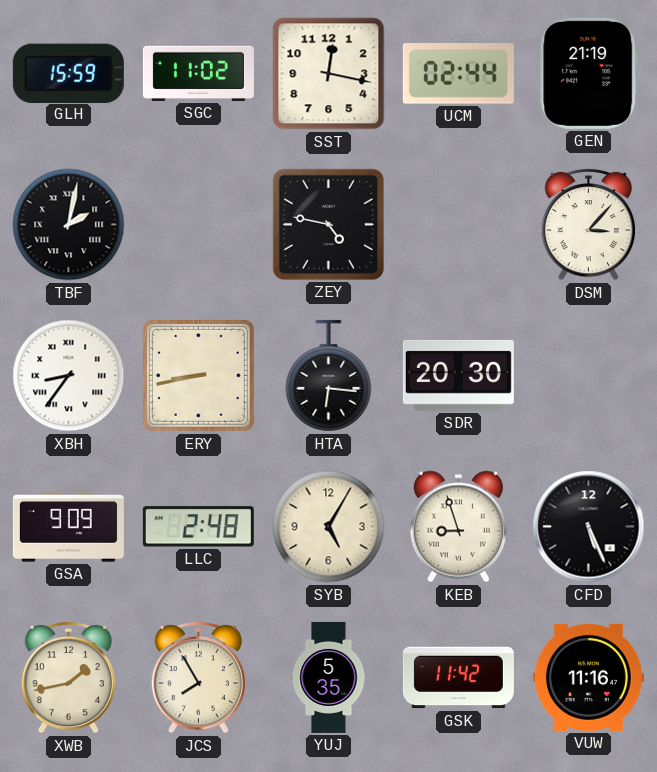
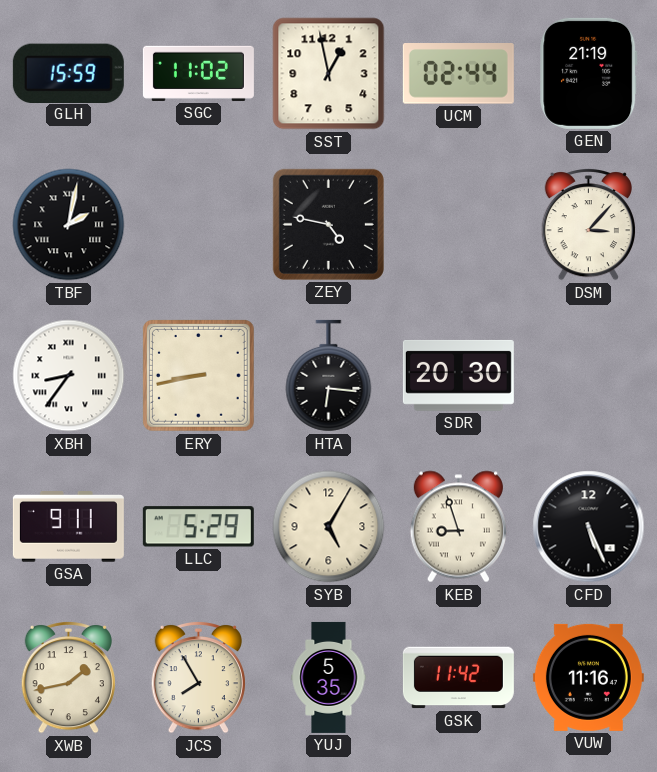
SST: 12:17 -> 12:58
GSA: 9:09 -> 9:11
LLC: 2:48 -> 5:29
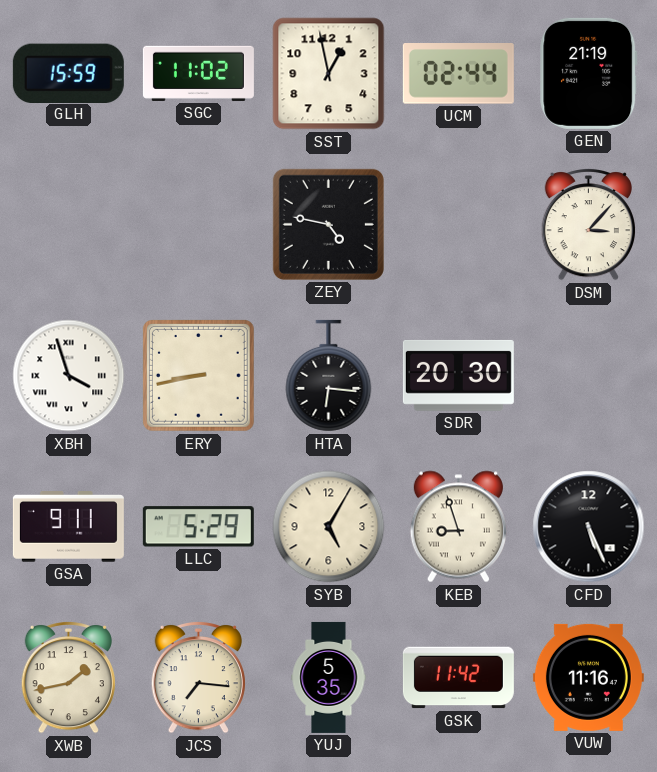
TBF: 2:02 -> none
XBH: 8:36 -> 3:57
JCS: 7:55 -> 7:16
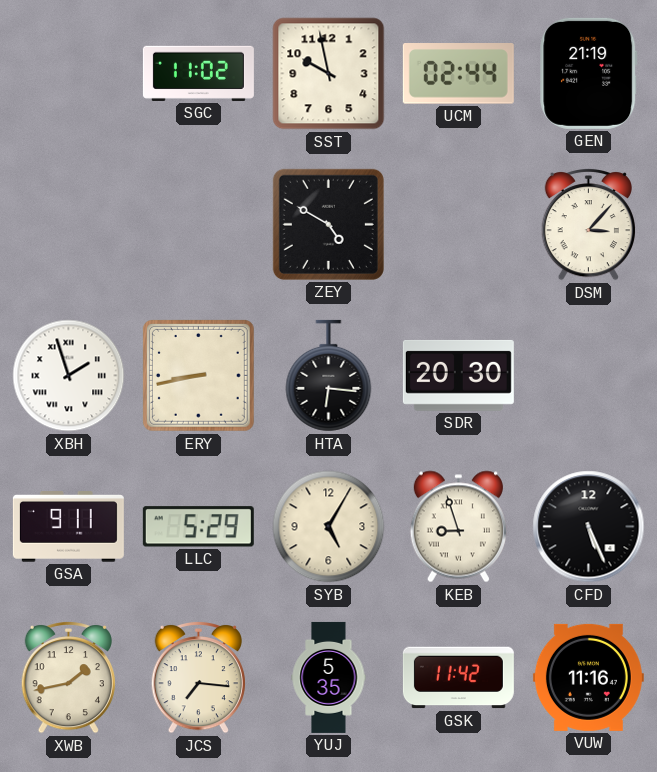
GLH: 15:59 -> none
SST: 12:58 -> 9:58
ZEY: 4:47 -> 4:50
XBH: 3:57 -> 1:57
